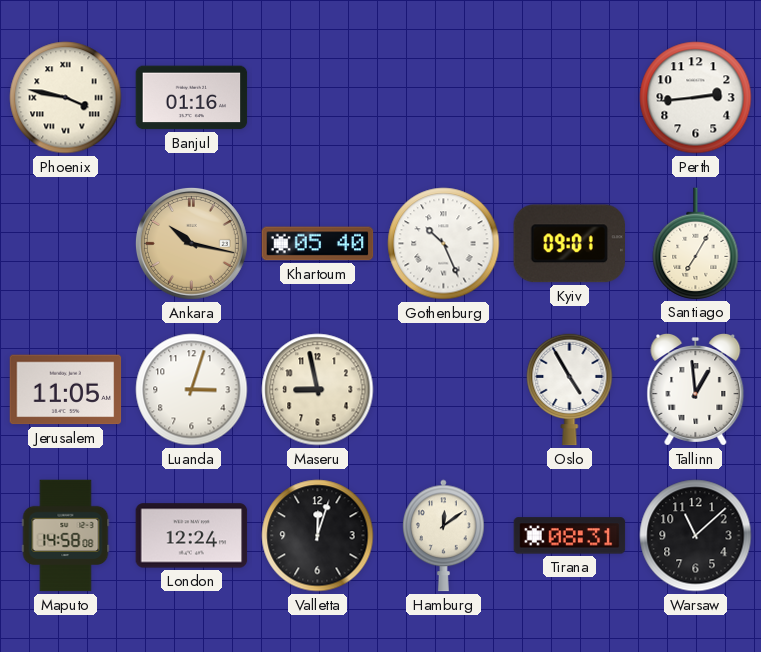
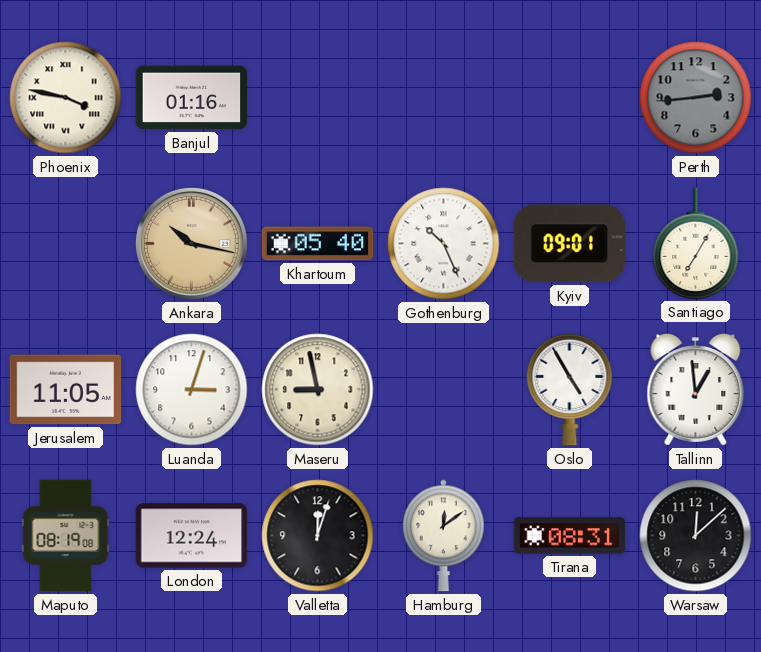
Perth dial: white -> grey
Maputo: 14:58 -> 08:19
Warsaw: 11:08 -> 12:08
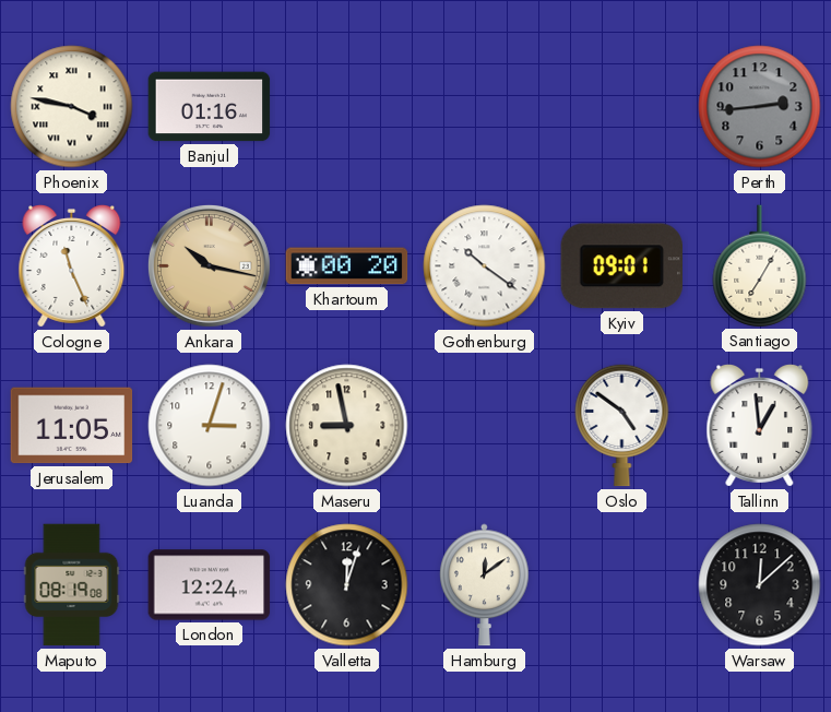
Cologne: none -> 11:26
Khartoum: 05:40 -> 00:20
Gothenburg: 10:26 -> 10:21
Oslo: 4:55 -> 4:51
Tirana: 08:31 -> none
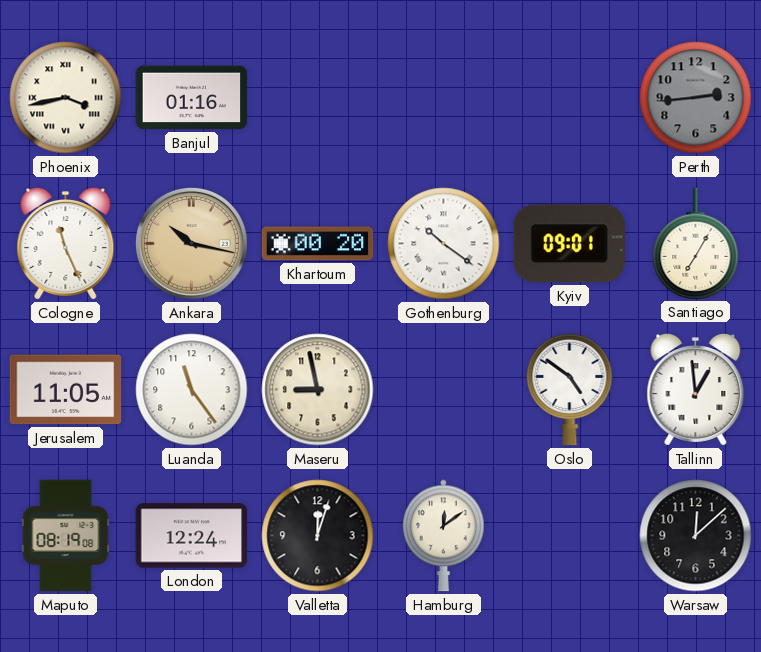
Phoenix: 3:47 -> 3:43
Luanda: 3:03 -> 11:24
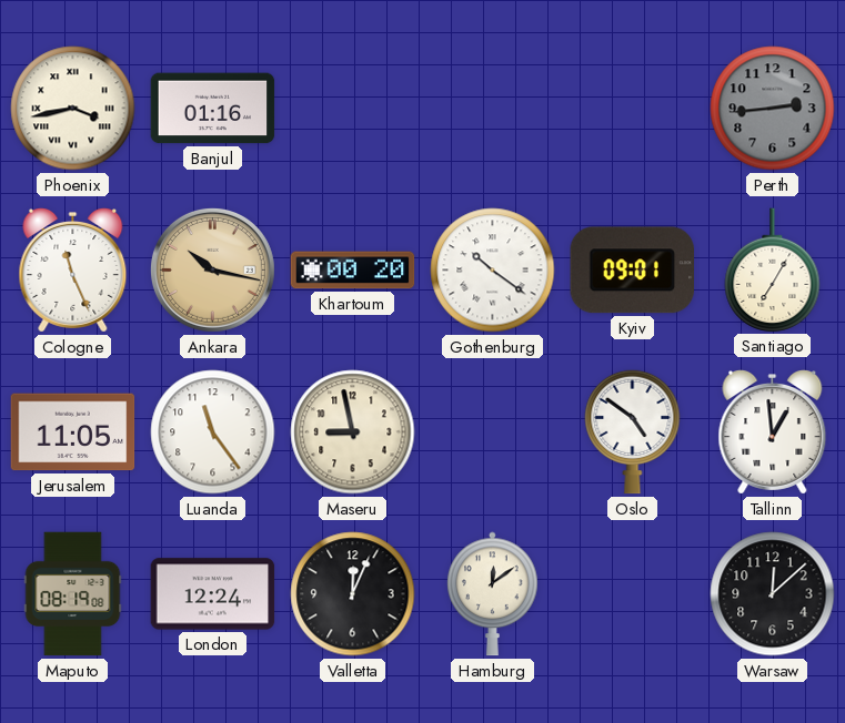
Valletta: 12:03 -> 12:04
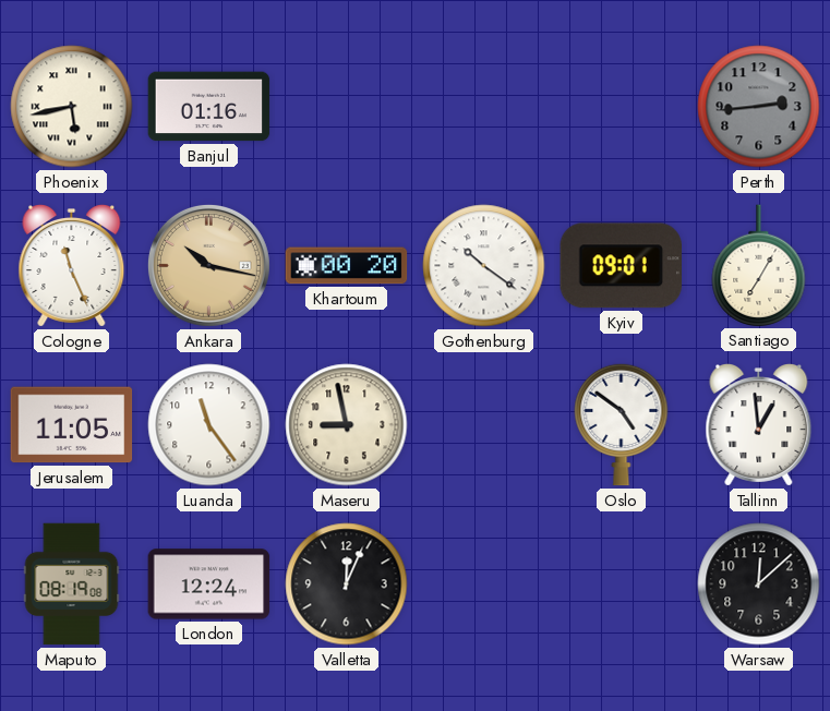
Phoenix: 3:43 -> 5:43
Hamburg: 12:09 -> none
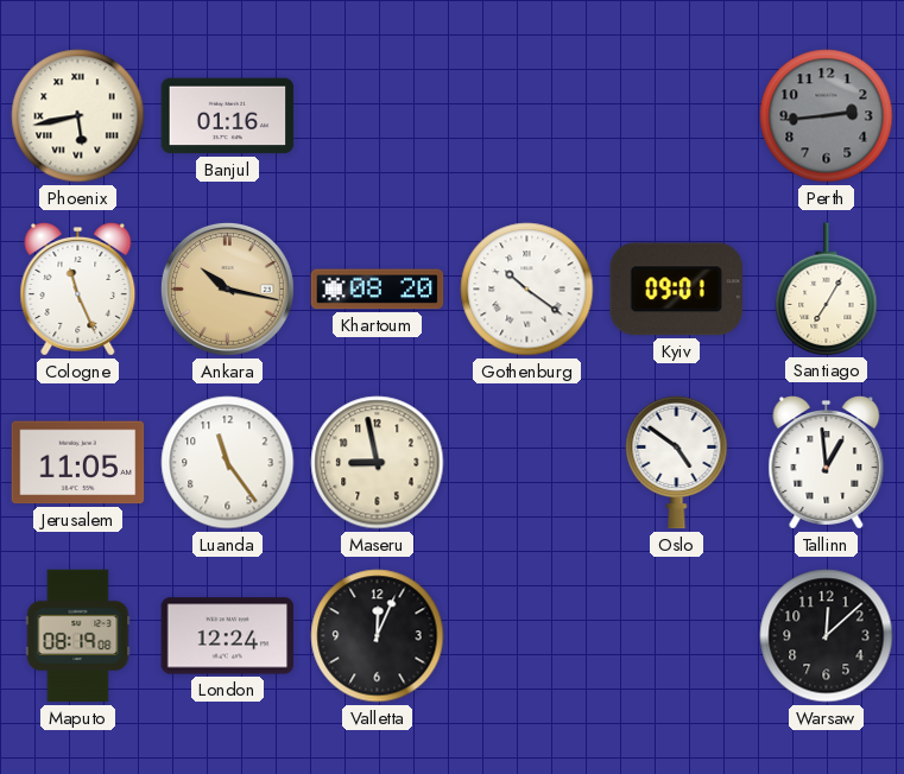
Khartoum: 00:20 -> 08:20
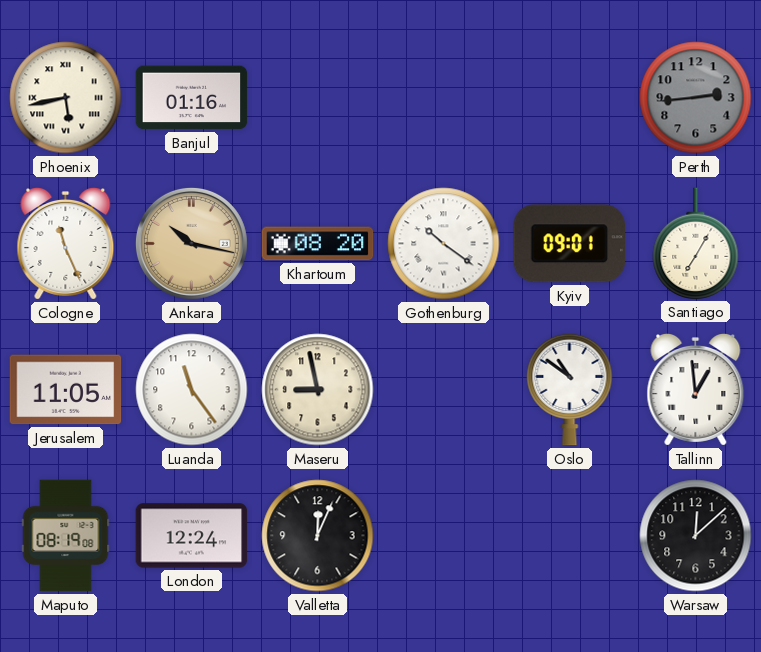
Oslo: 4:51 -> 10:51
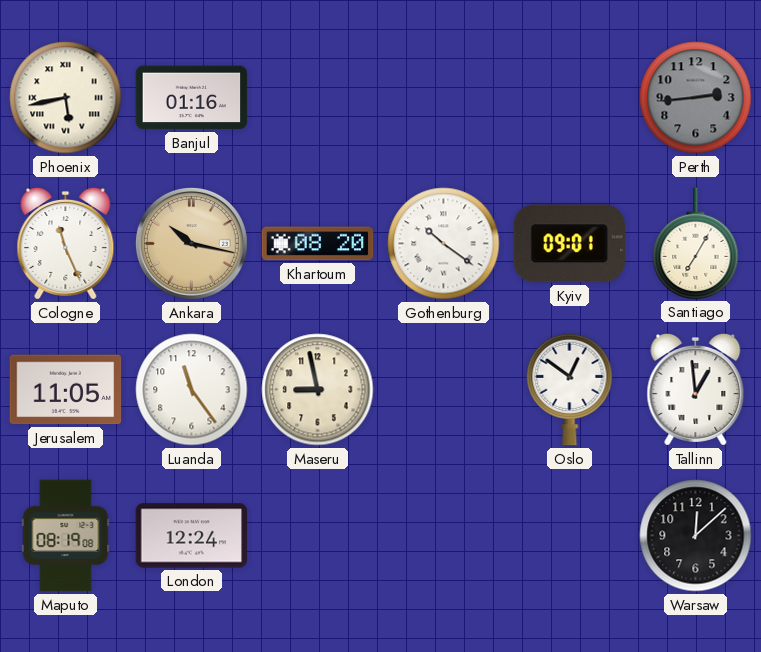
Oslo: 10:51 -> 12:51
Valletta: 12:04 -> none
